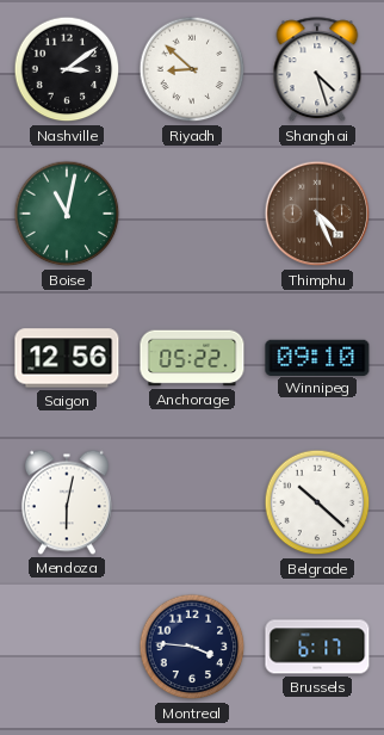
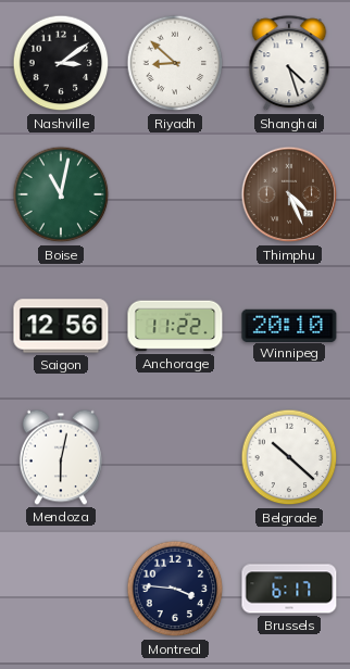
Anchorage: 05:22 -> 11:22
Winnipeg: 09:10 -> 20:10
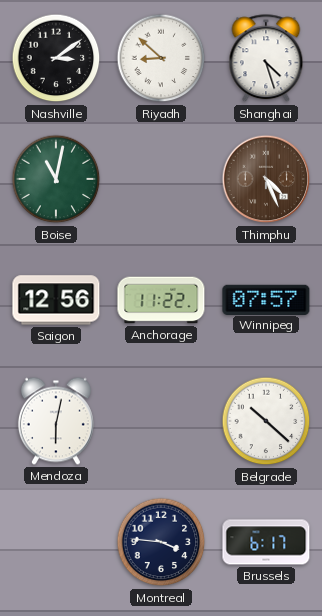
Winnipeg: 20:10 -> 07:57
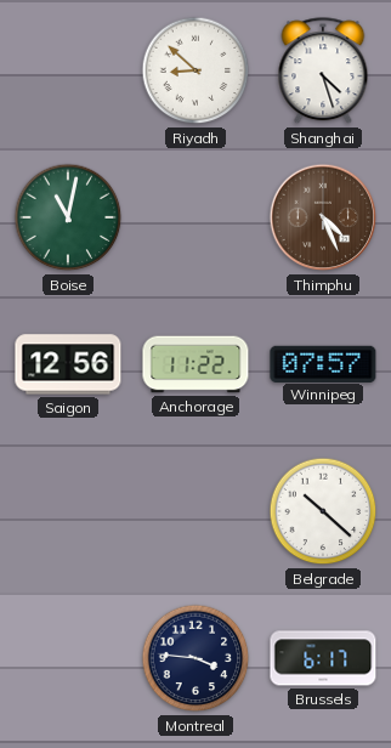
Nashville: 3:09 -> none
Mendoza: 6:02 -> none
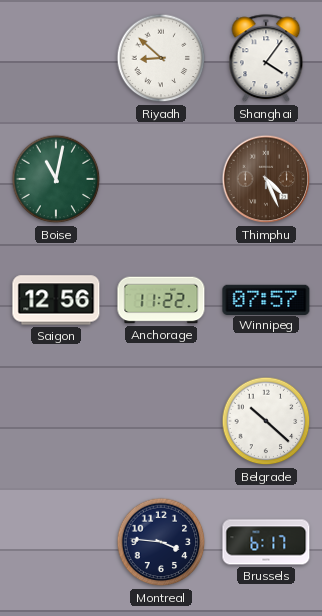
Shanghai: 4:27 -> 4:06
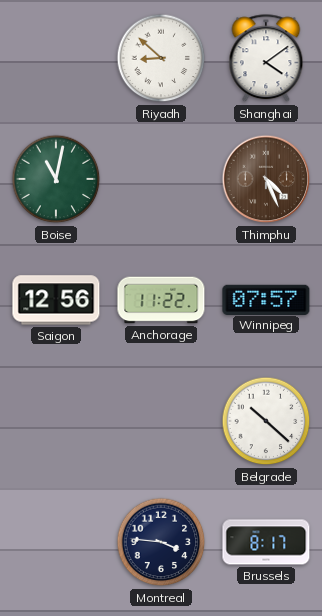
Shanghai: 4:06 -> 4:09
Brussels: 6:17 -> 8:17
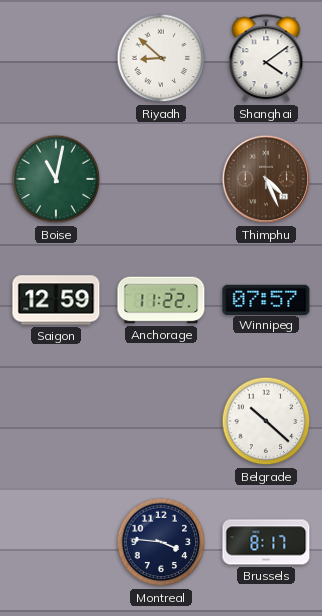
Saigon: 12:56 -> 12:59
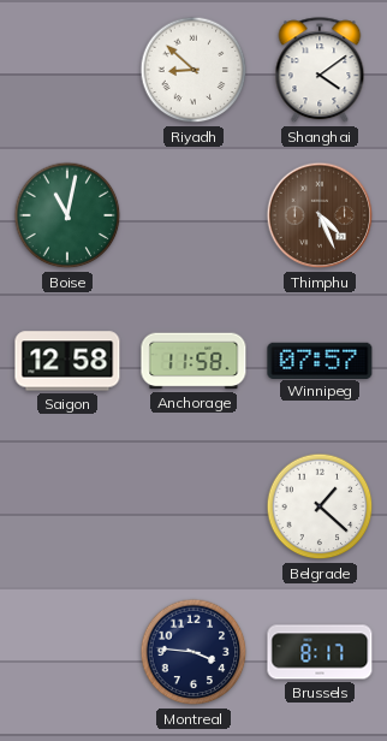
Saigon: 12:59 -> 12:58
Anchorage: 11:22 -> 11:58
Belgrade: 10:22 -> 1:22
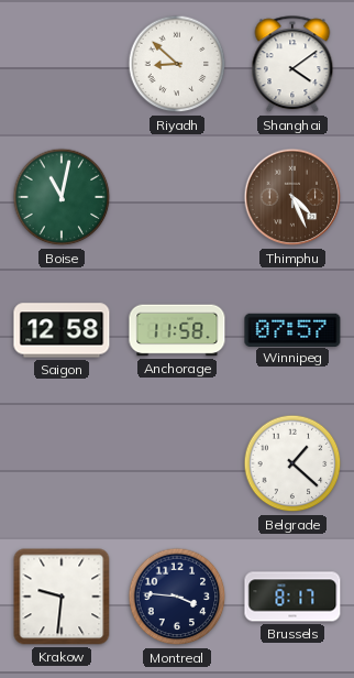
Krakow: none -> 9:31
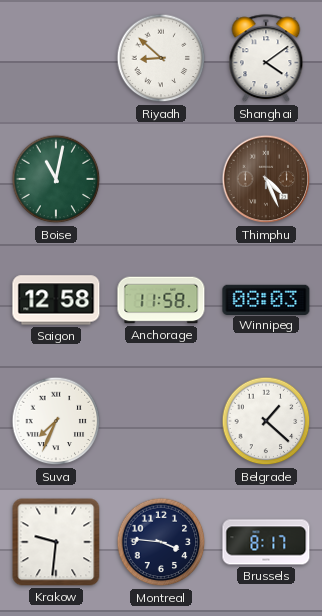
Winnipeg: 07:57 -> 08:03
Suva: none -> 7:34
